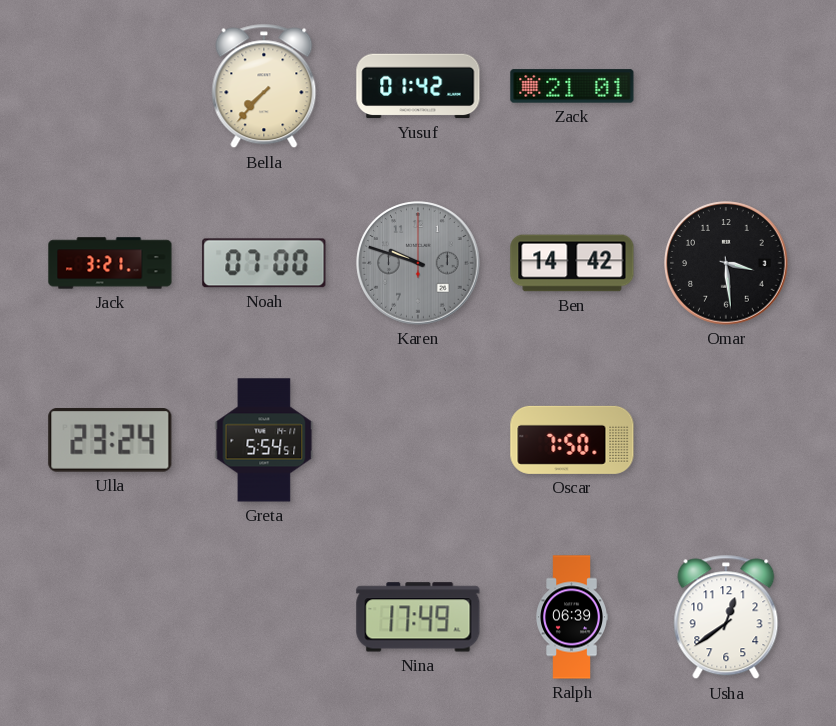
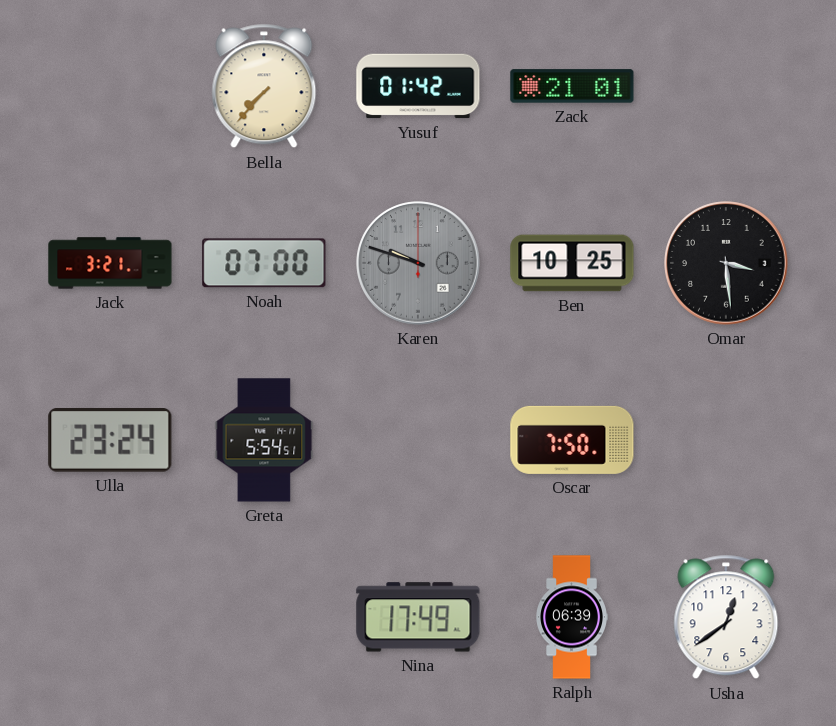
Ben: 14:42 -> 10:25
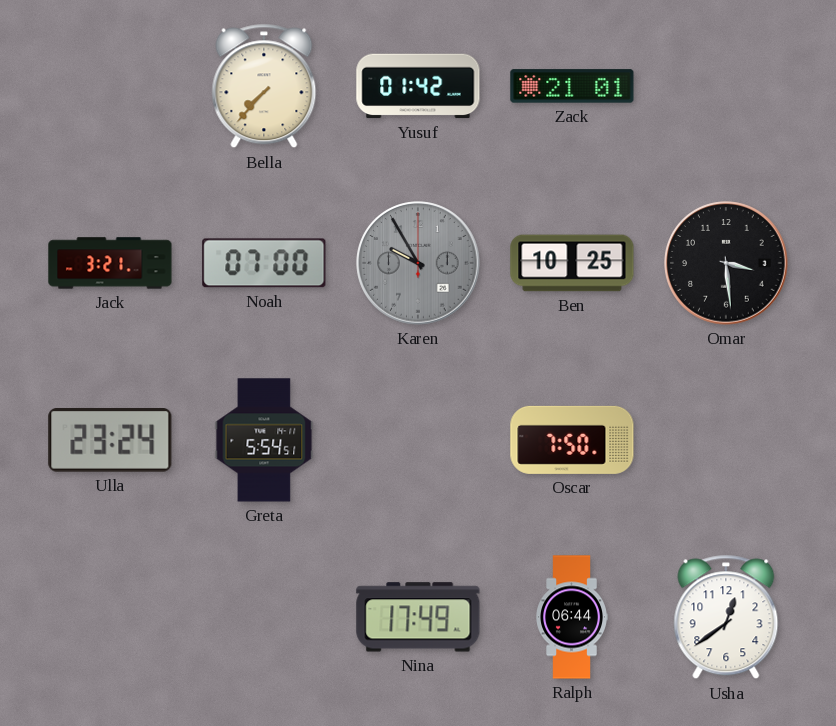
Karen: 9:48 -> 9:55
Ralph: 06:39 -> 06:44
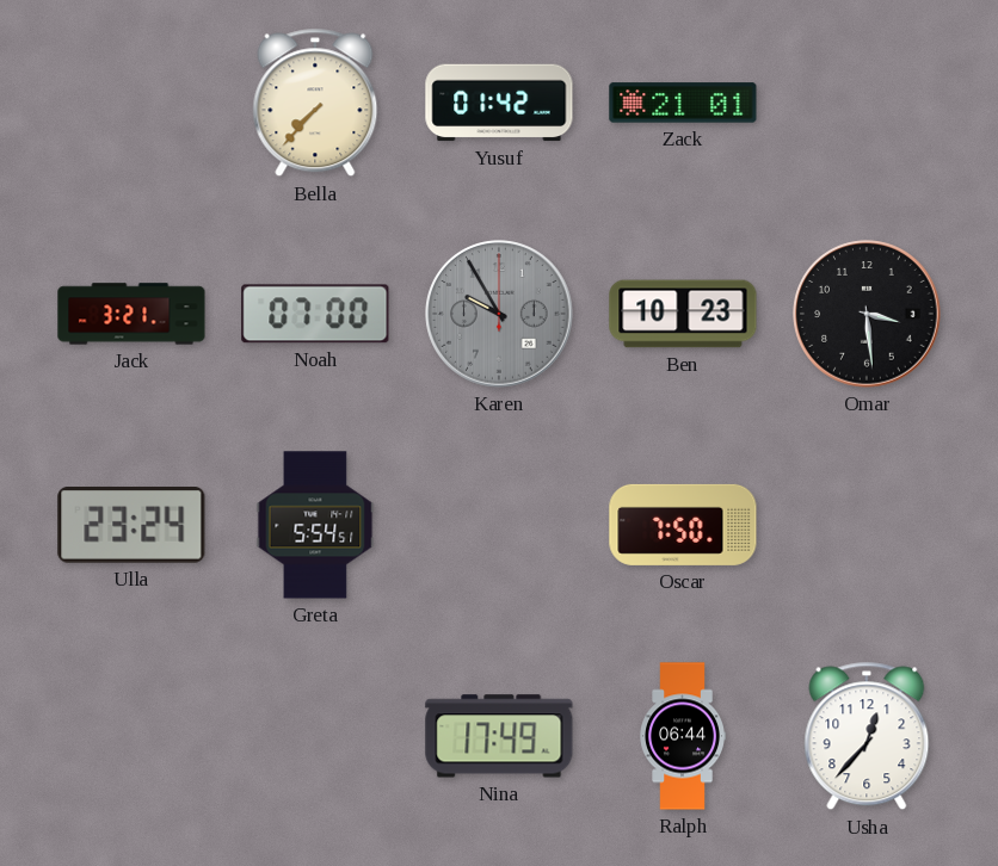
Ben: 10:25 -> 10:23
Usha: 12:39 -> 12:37
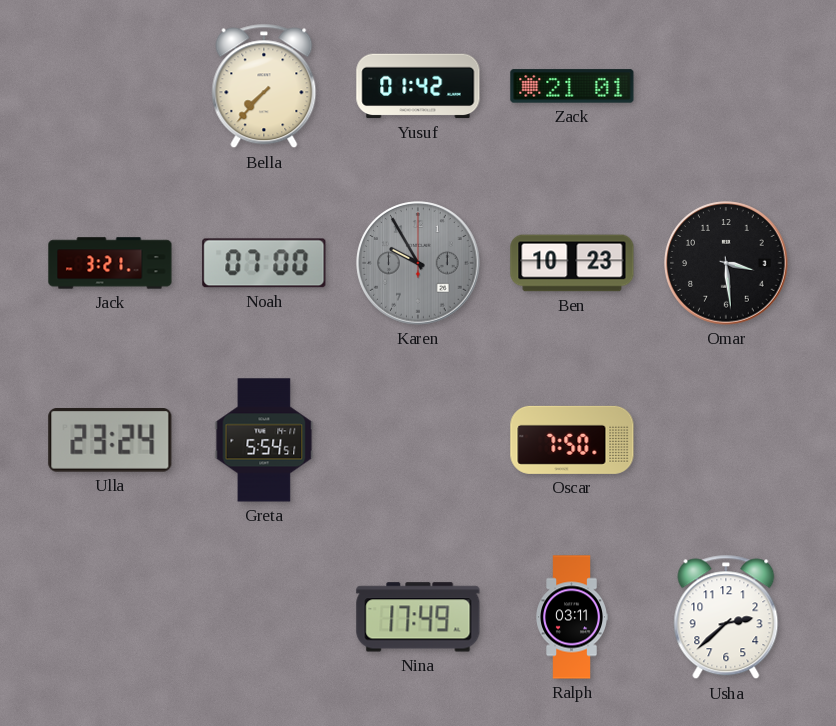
Ralph: 06:44 -> 03:11
Usha: 12:37 -> 2:38
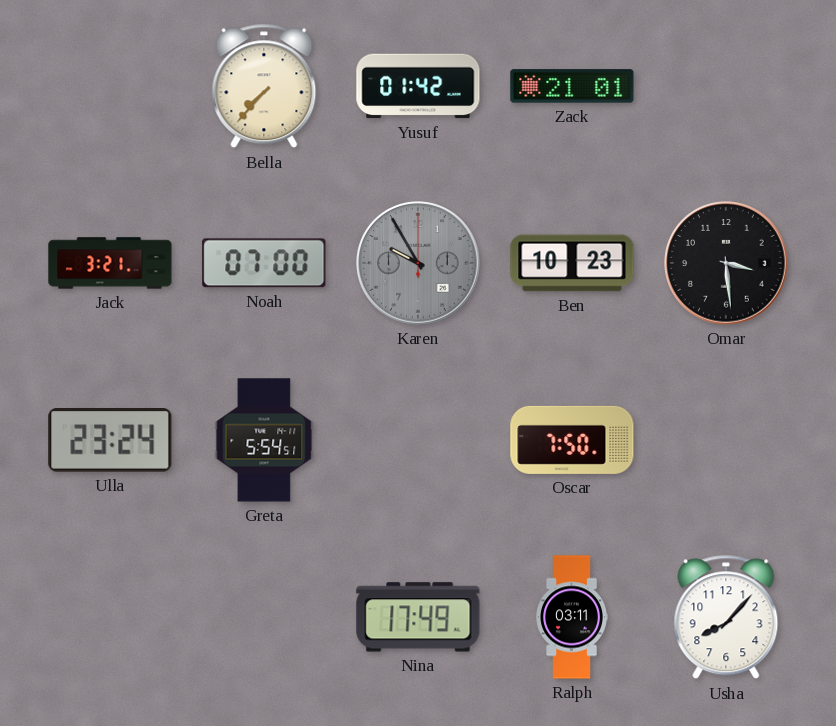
Usha: 2:38 -> 8:07
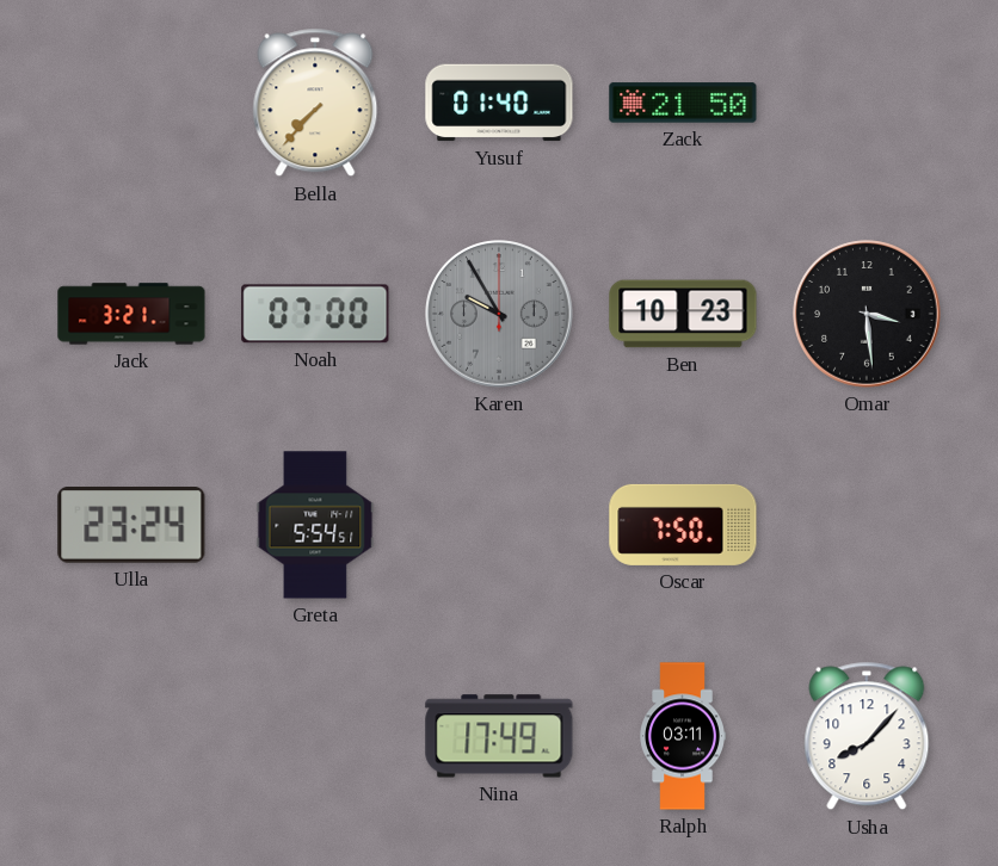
Yusuf: 01:42 -> 01:40
Zack: 21:01 -> 21:50
